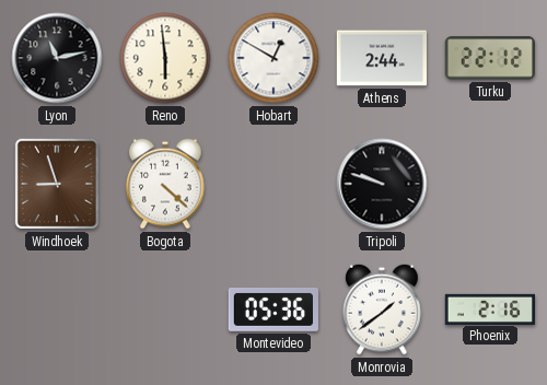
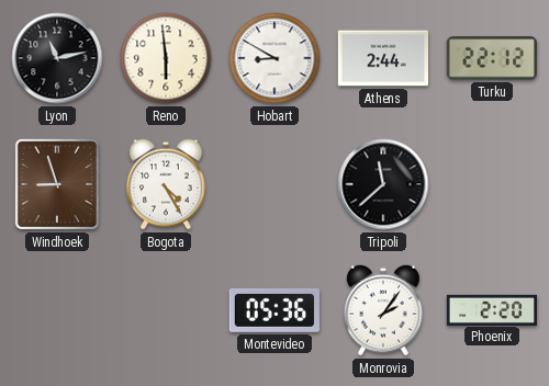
Hobart: 12:50 -> 8:50
Bogota: 4:22 -> 4:25
Tripoli: 9:48 -> 11:38
Monrovia: 1:39 -> 2:06
Phoenix: 2:16 -> 2:20
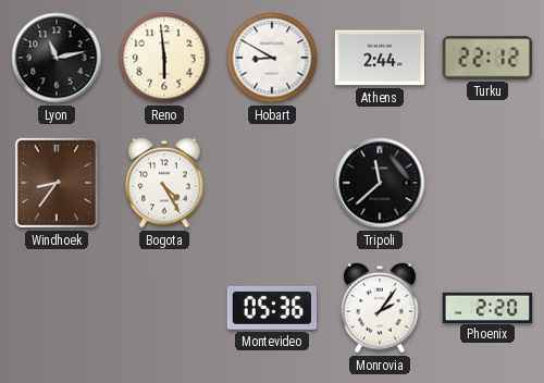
Windhoek: 8:57 -> 8:36
